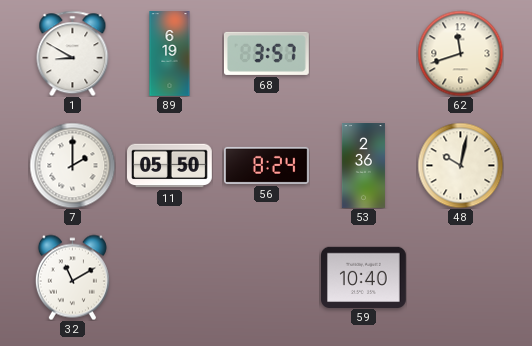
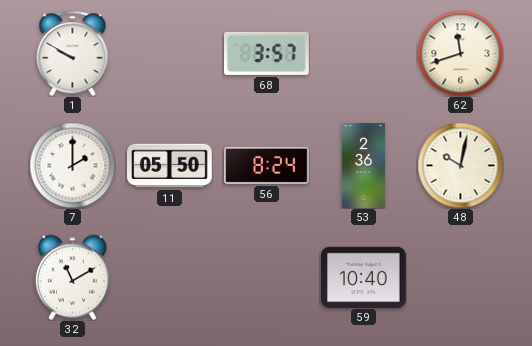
1: 8:50 -> 9:50
89: 6:19 -> none
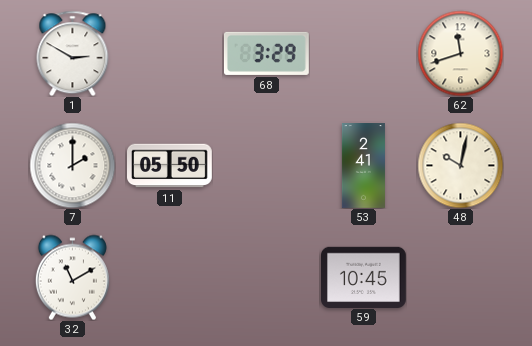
1: 9:50 -> 2:50
68: 3:57 -> 3:29
56: 8:24 -> none
53: 2:36 -> 2:41
59: 10:40 -> 10:45
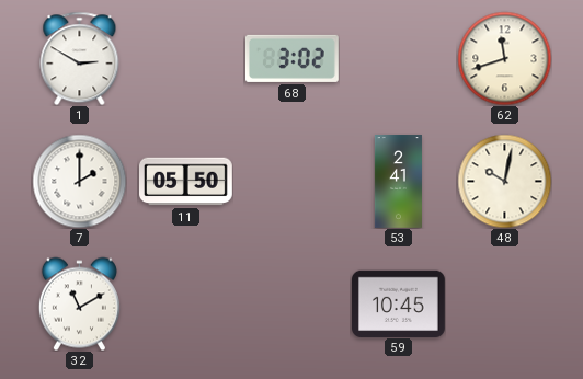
68: 3:29 -> 3:02
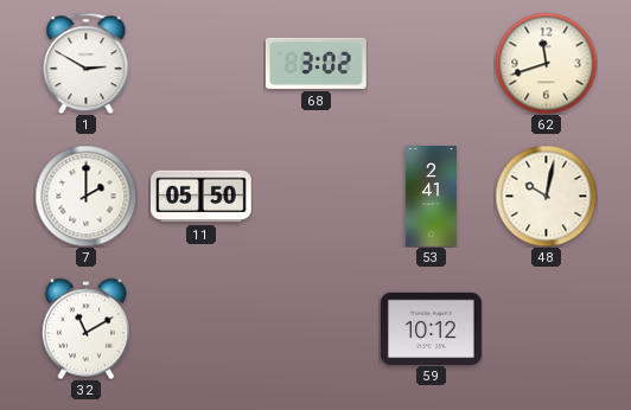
59: 10:45 -> 10:12
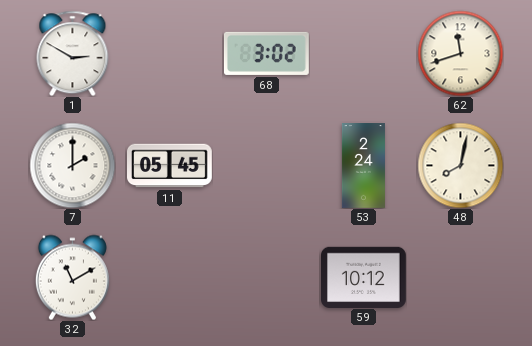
11: 05:50 -> 05:45
53: 2:41 -> 2:24
48: 10:02 -> 8:02
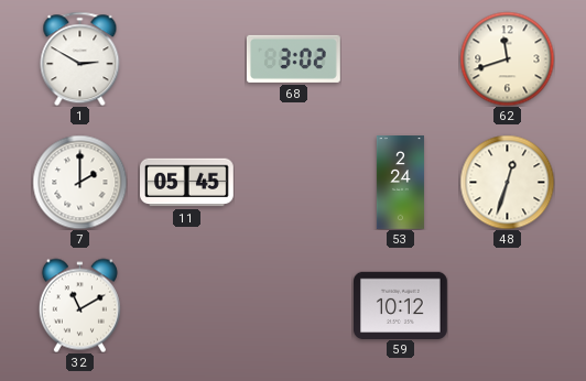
48: 8:02 -> 12:33
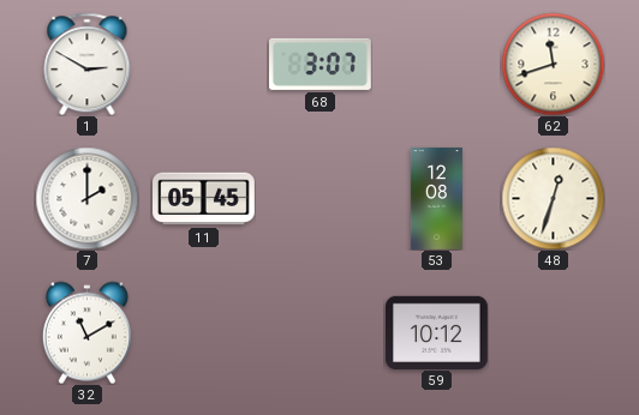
68: 3:02 -> 3:07
53: 2:24 -> 12:08
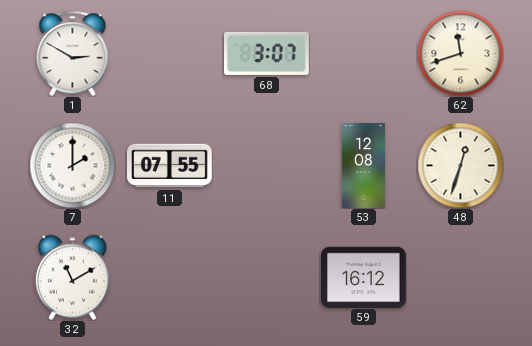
11: 05:45 -> 07:55
59: 10:12 -> 16:12
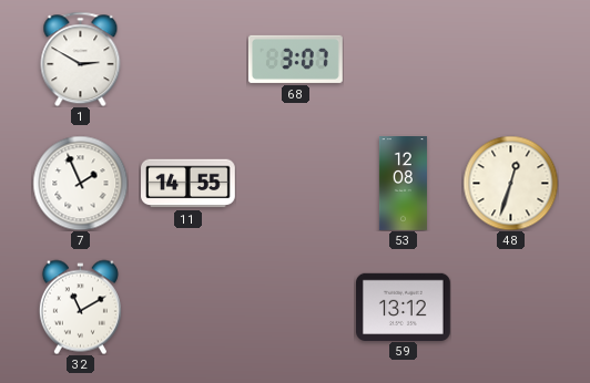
62: 11:42 -> none
7: 2:00 -> 1:56
11: 07:55 -> 14:55
59: 16:12 -> 13:12
